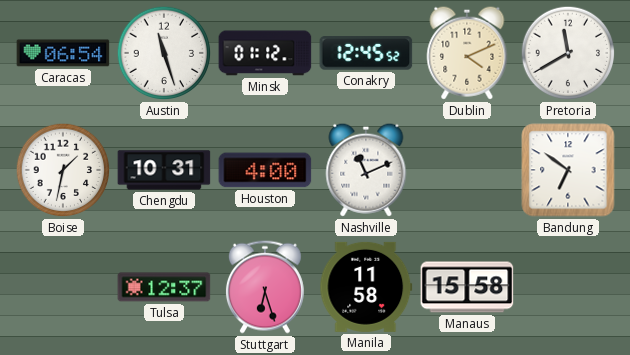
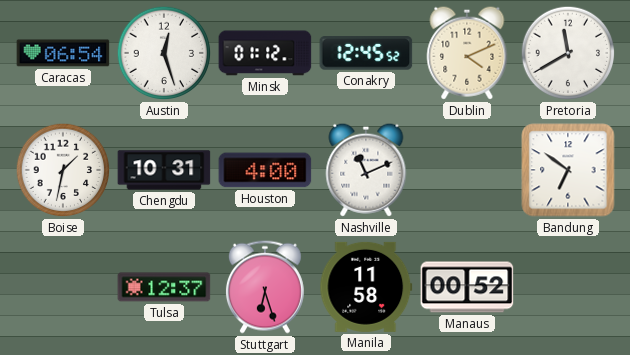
Austin: 11:27 -> 12:27
Manaus: 15:58 -> 00:52
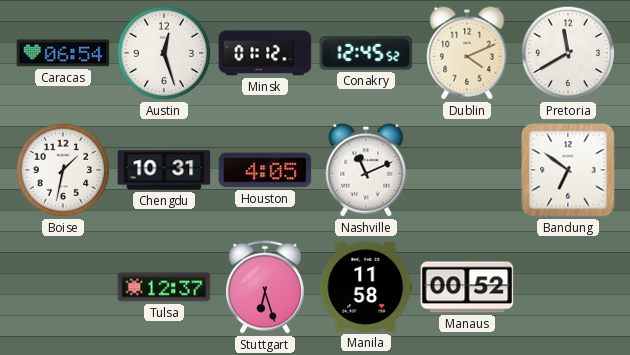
Houston: 4:00 -> 4:05
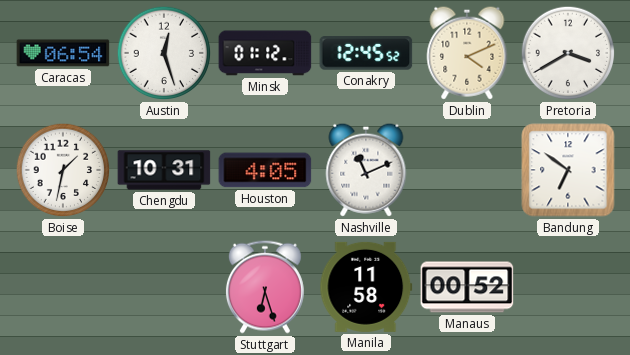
Pretoria: 11:40 -> 3:40
Tulsa: 12:37 -> none
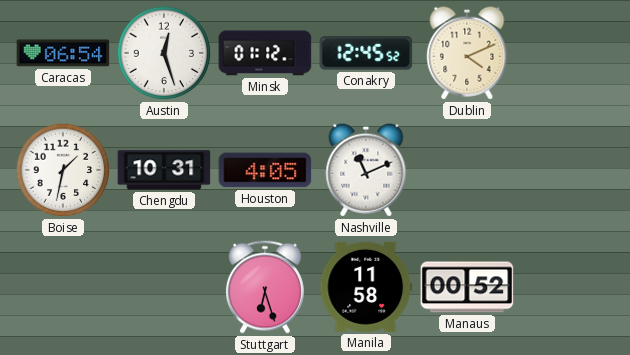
Pretoria: 3:40 -> none
Bandung: 6:51 -> none
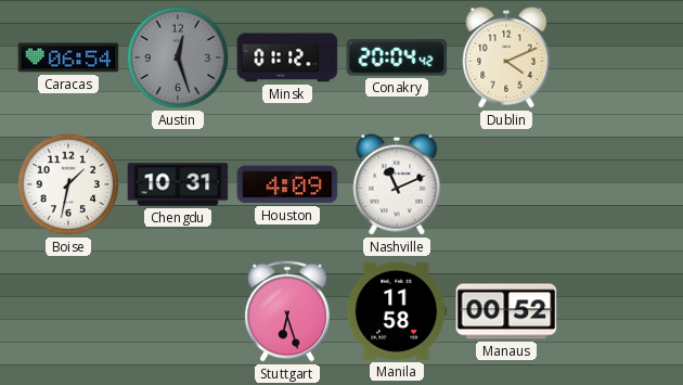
Austin dial: white -> grey
Conakry: 12:45 -> 20:04
Houston: 4:05 -> 4:09
